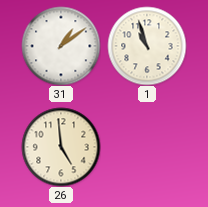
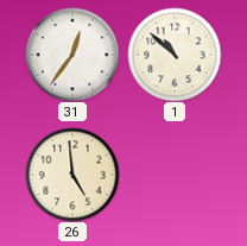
31: 1:09 -> 12:36
1: 10:57 -> 10:52
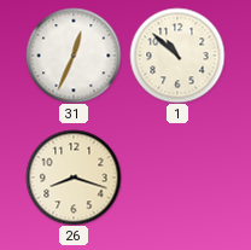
31: 12:36 -> 12:34
26: 4:59 -> 8:18
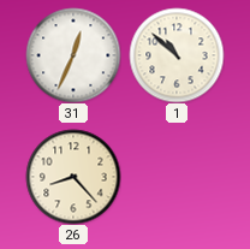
26: 8:18 -> 8:23
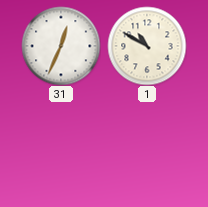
1: 10:52 -> 10:50
26: 8:23 -> none
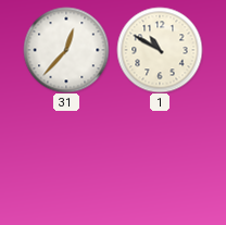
31: 12:34 -> 12:37
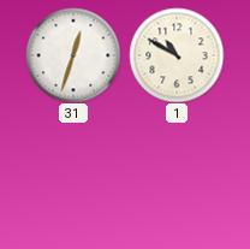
31: 12:37 -> 12:33
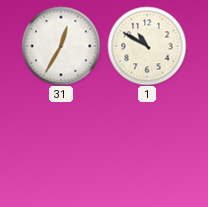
31: 12:33 -> 12:35
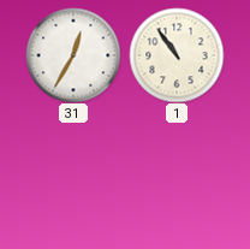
1: 10:50 -> 10:54
